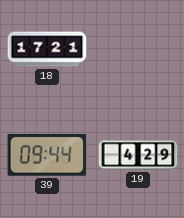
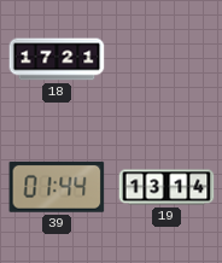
39: 09:44 -> 01:44
19: 4:29 -> 13:14
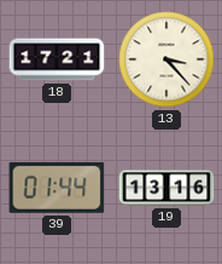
13: none -> 3:23
19: 13:14 -> 13:16
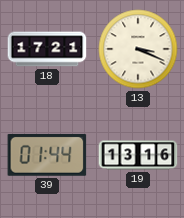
13: 3:23 -> 3:19
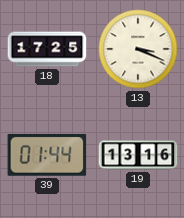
18: 17:21 -> 17:25
